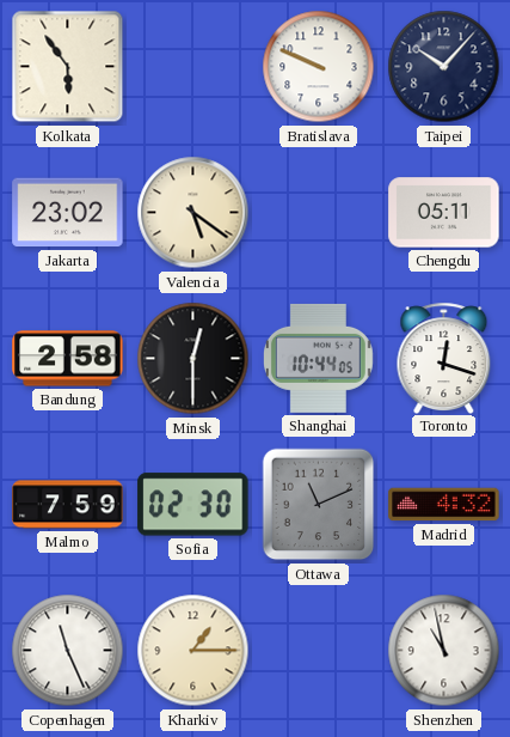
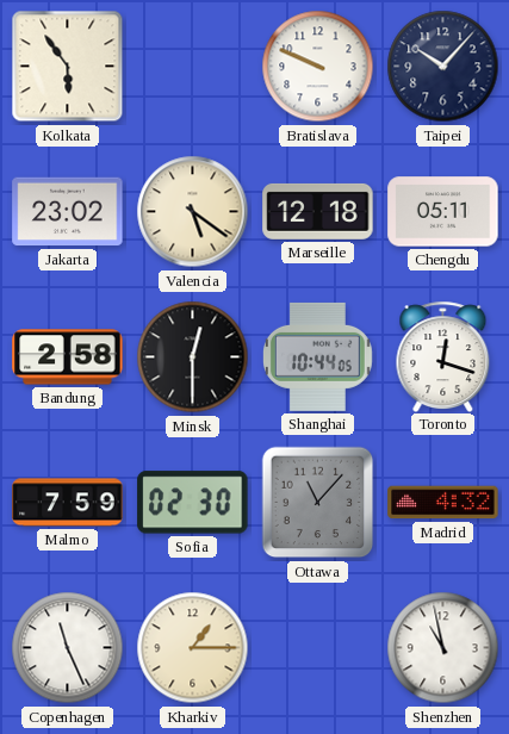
Marseille: none -> 12:18
Ottawa: 11:11 -> 11:07
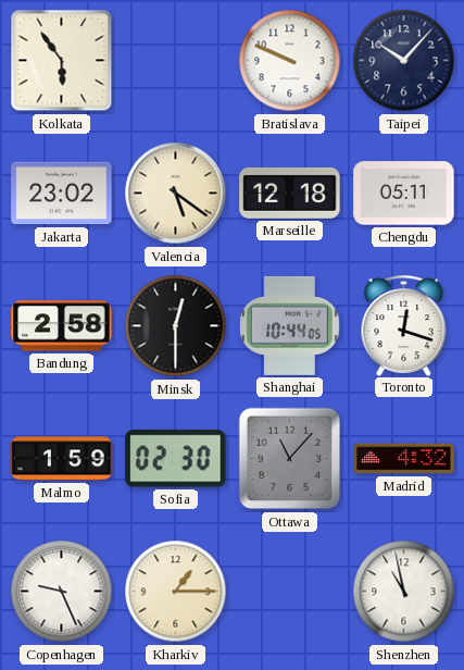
Malmo: 7:59 -> 1:59
Copenhagen: 11:26 -> 9:26
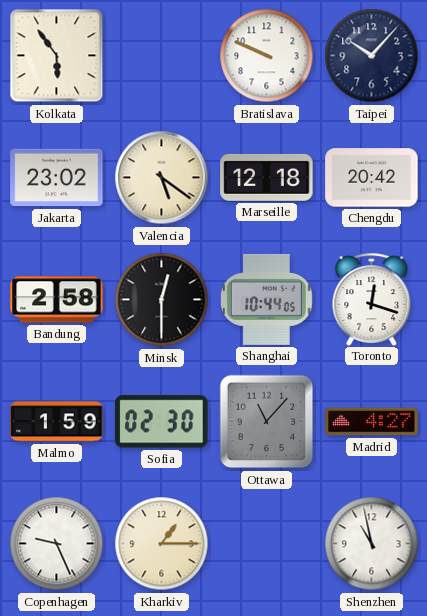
Chengdu: 05:11 -> 20:42
Madrid: 4:32 -> 4:27
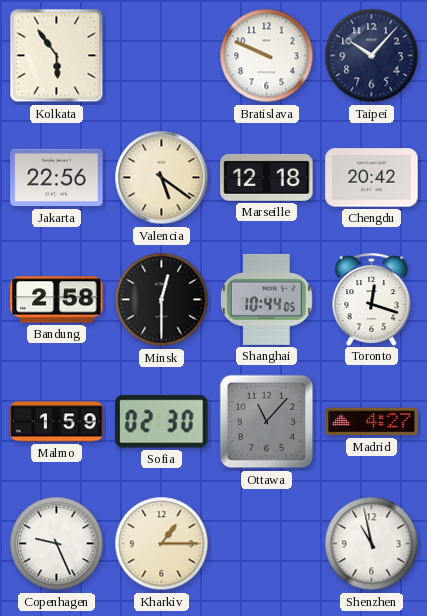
Jakarta: 23:02 -> 22:56
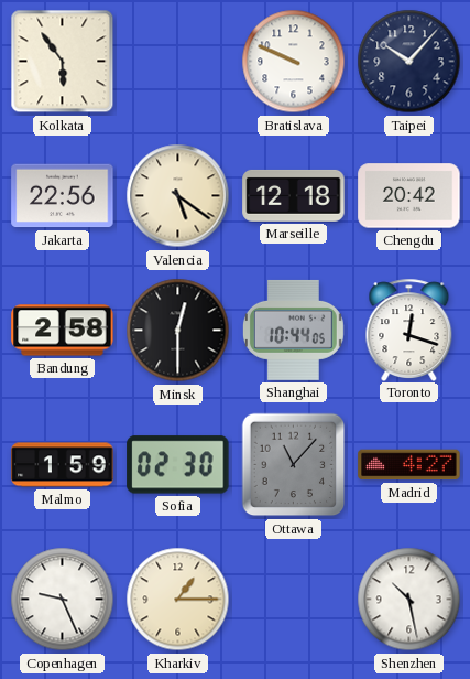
Shenzhen: 10:58 -> 10:28
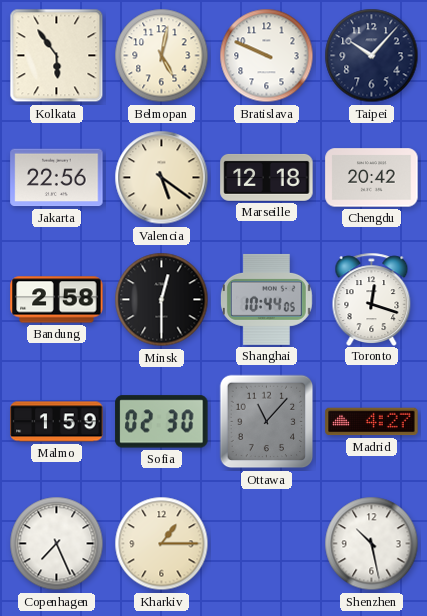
Belmopan: none -> 5:02
Copenhagen: 9:26 -> 7:26
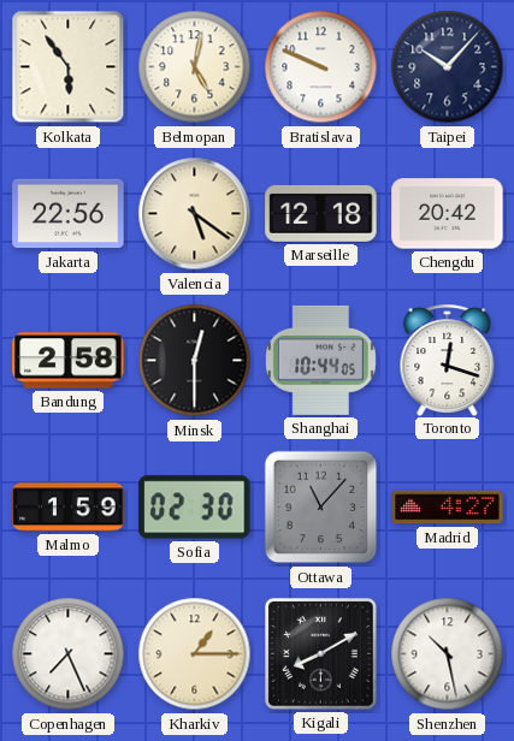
Kigali: none -> 8:10
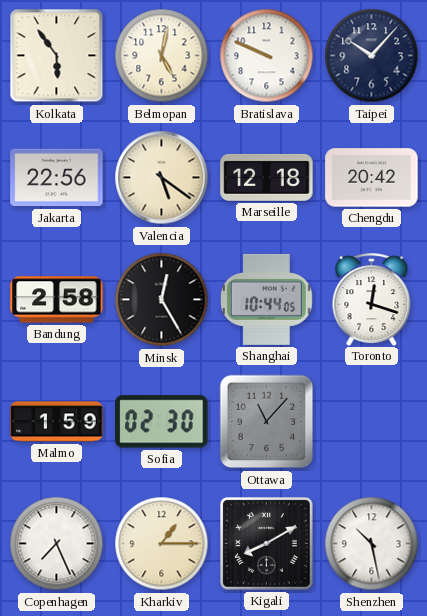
Minsk: 12:30 -> 12:25
Madrid: 4:27 -> none
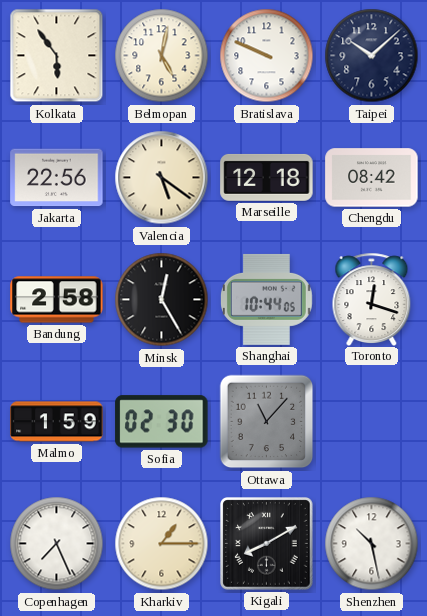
Taipei: 10:07 -> 10:08
Chengdu: 20:42 -> 08:42
